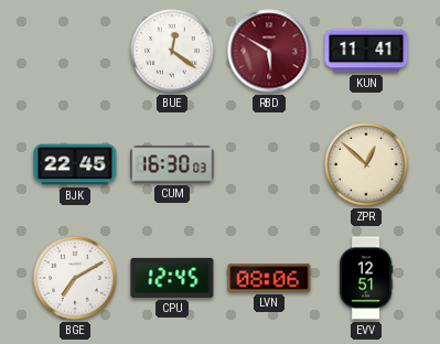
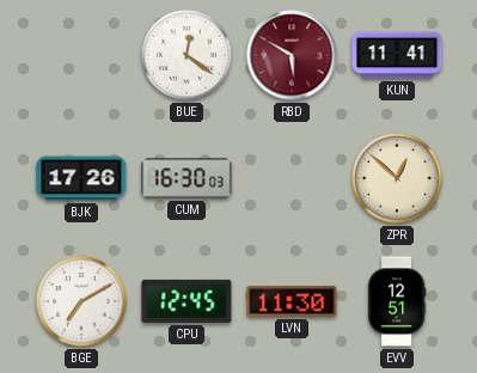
BJK: 22:45 -> 17:26
LVN: 08:06 -> 11:30
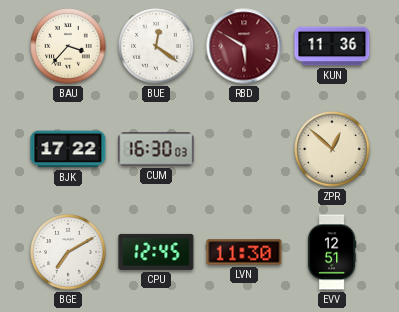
BAU: none -> 3:37
KUN: 11:41 -> 11:36
BJK: 17:26 -> 17:22
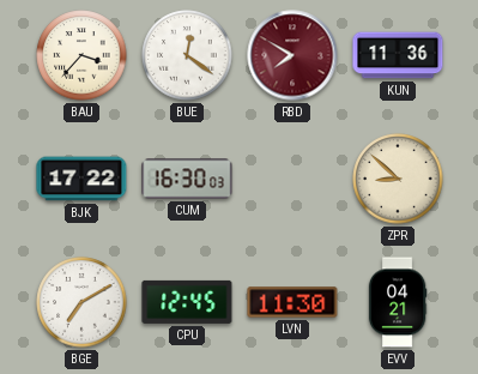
RBD: 5:50 -> 7:50
ZPR: 12:52 -> 8:52
EVV: 12:51 -> 04:21
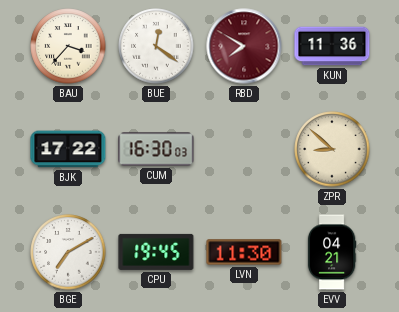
CPU: 12:45 -> 19:45
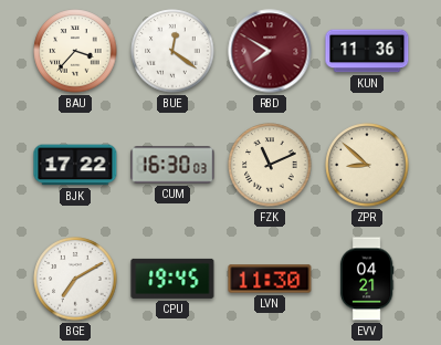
FZK: none -> 11:11
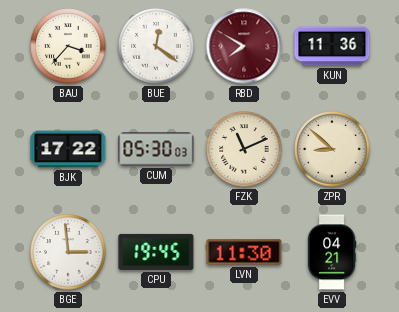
CUM: 16:30 -> 05:30
BGE: 7:10 -> 2:59
